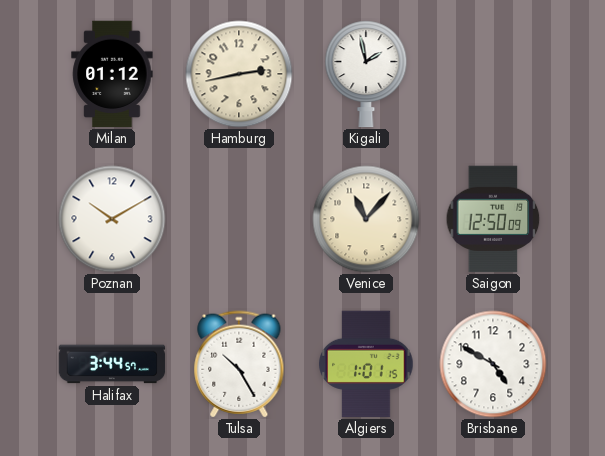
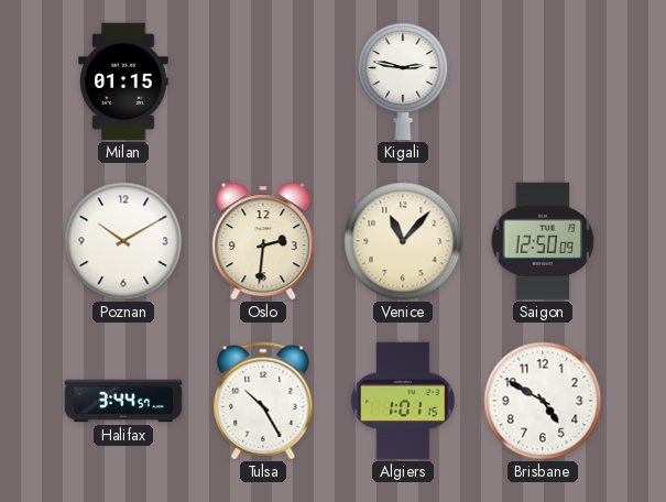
Milan: 01:12 -> 01:15
Hamburg: 2:43 -> none
Kigali: 1:58 -> 2:47
Oslo: none -> 2:31
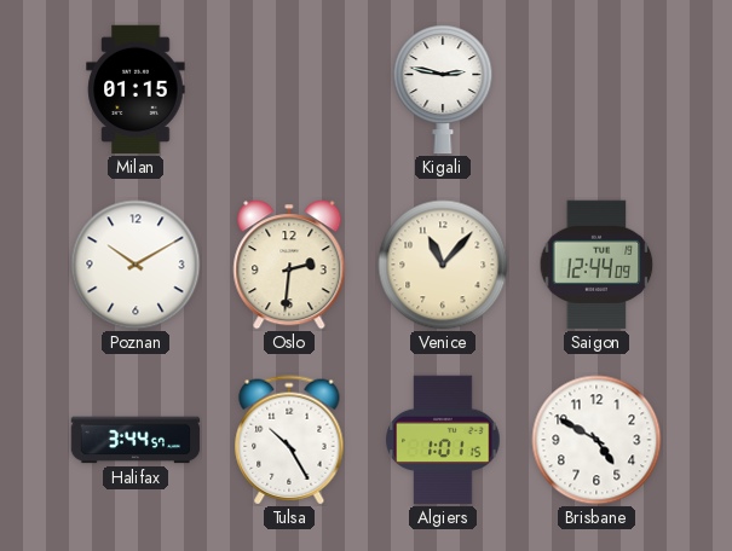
Saigon: 12:50 -> 12:44
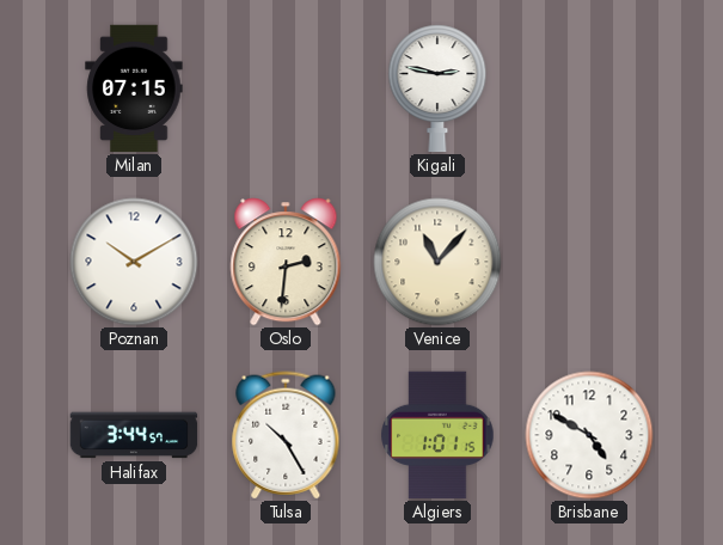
Milan: 01:15 -> 07:15
Saigon: 12:44 -> none
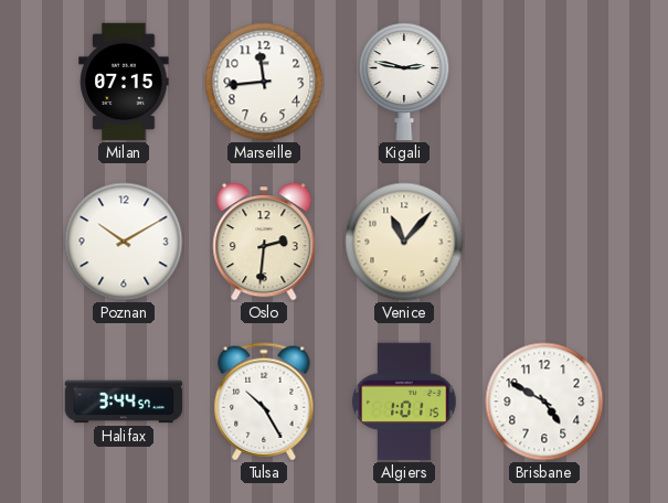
Marseille: none -> 11:44
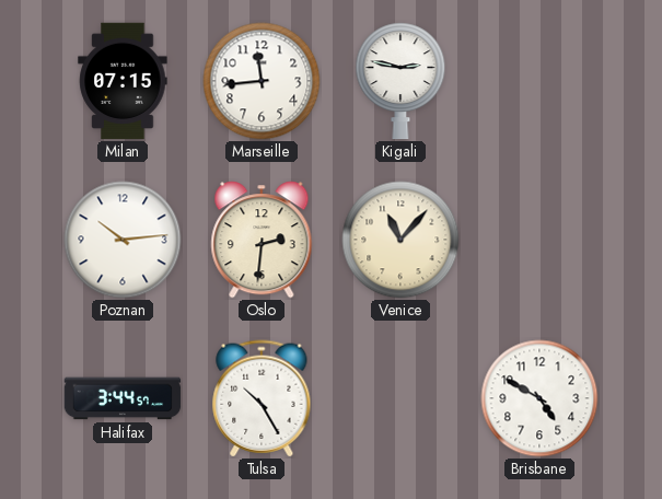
Poznan: 10:10 -> 10:14
Algiers: 1:01 -> none
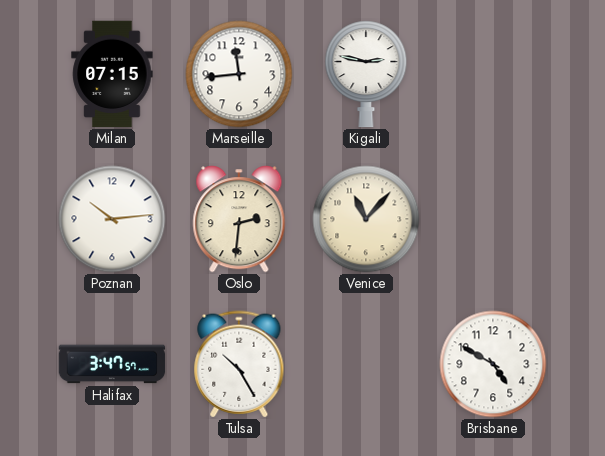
Halifax: 3:44 -> 3:47
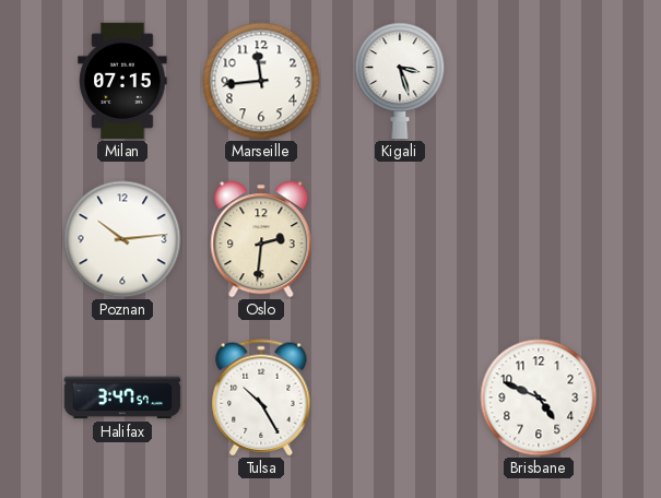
Kigali: 2:47 -> 3:27
Venice: 11:07 -> none
Brisbane: 4:50 -> 4:49
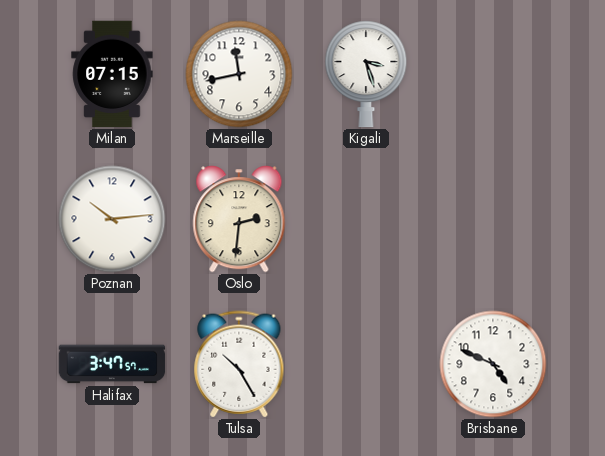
Marseille: 11:44 -> 11:43
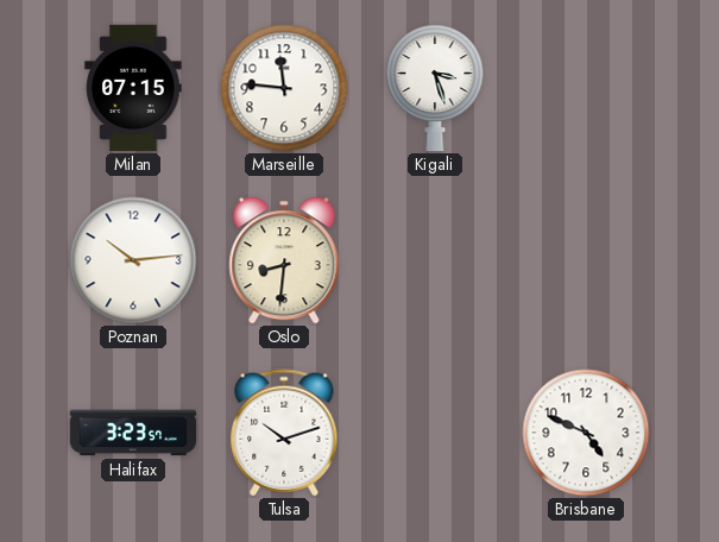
Marseille: 11:43 -> 11:46
Oslo: 2:31 -> 8:31
Halifax: 3:47 -> 3:23
Tulsa: 10:25 -> 10:12
